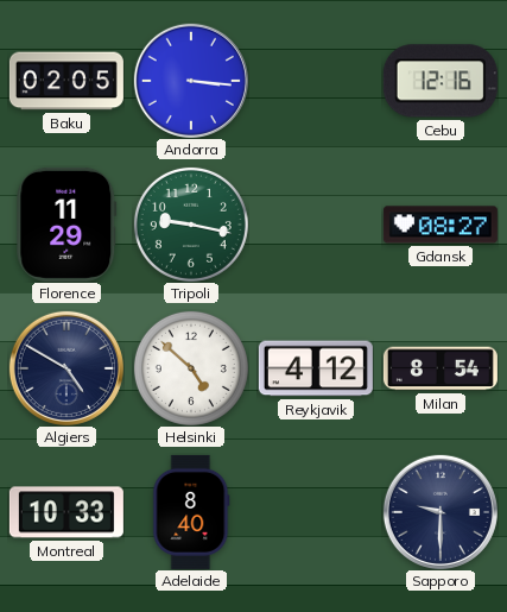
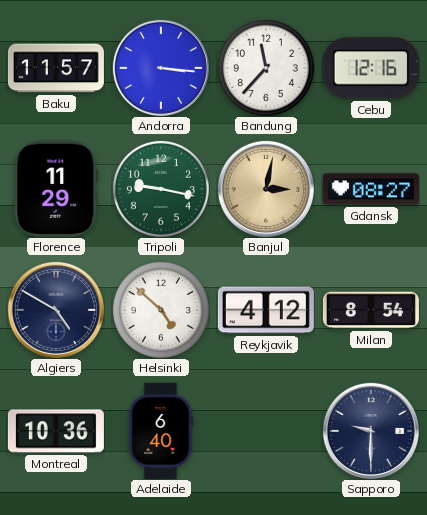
Baku: 02:05 -> 11:57
Bandung: none -> 11:37
Banjul: none -> 3:02
Montreal: 10:33 -> 10:36
Adelaide: 8:40 -> 6:40
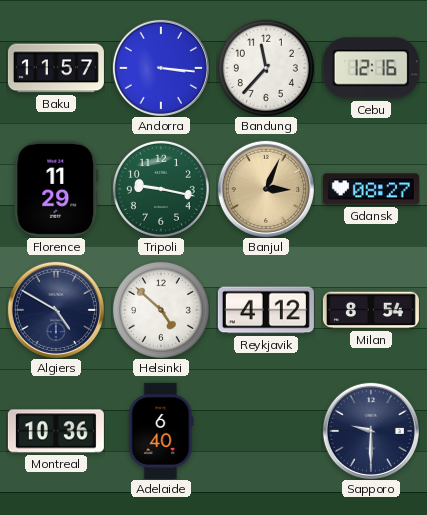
Banjul: 3:02 -> 3:04
